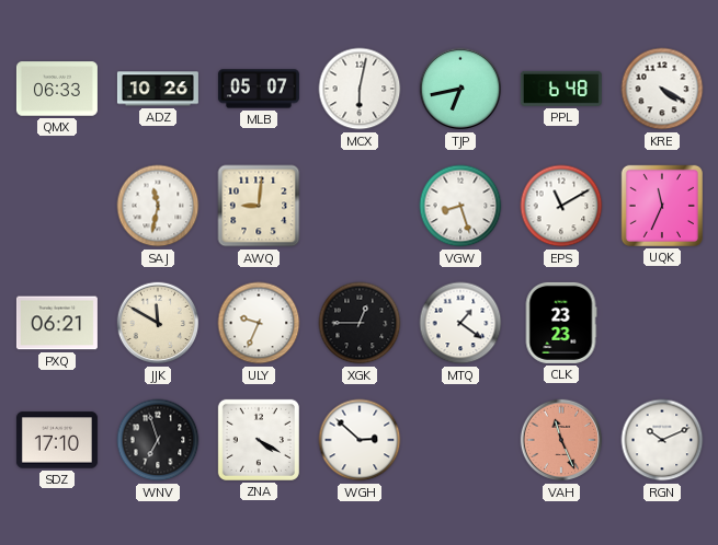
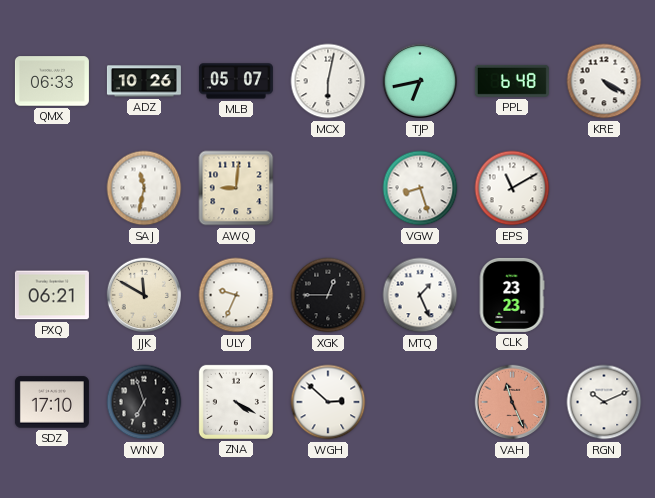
UQK: 11:34 -> none
MTQ: 1:21 -> 1:26
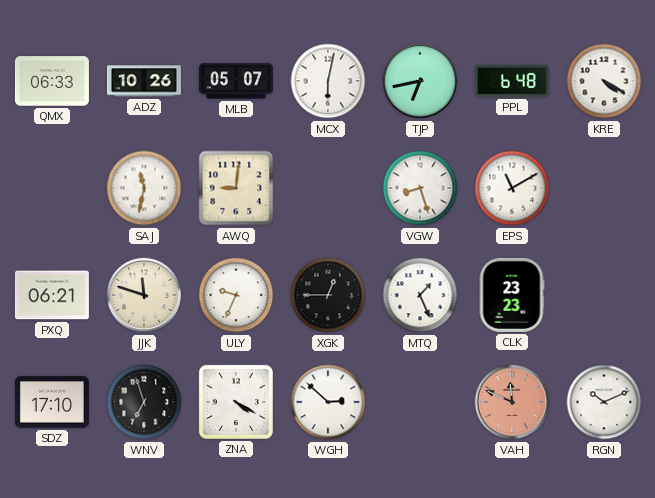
JJK: 11:50 -> 11:48
VAH: 11:26 -> 11:49
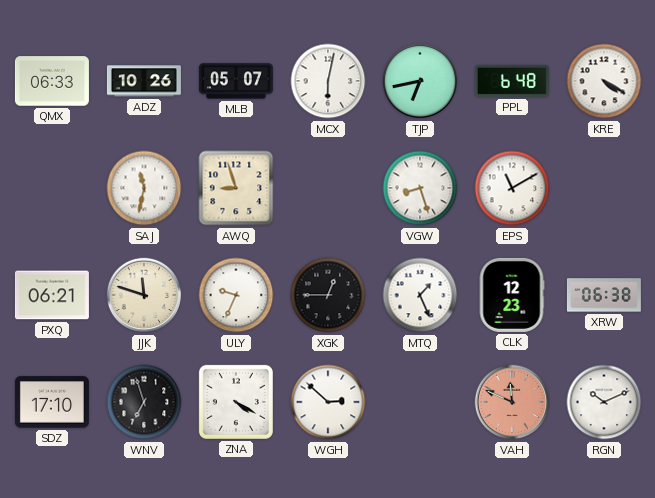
AWQ: 9:01 -> 8:57
CLK: 23:23 -> 12:23
XRW: none -> 06:38
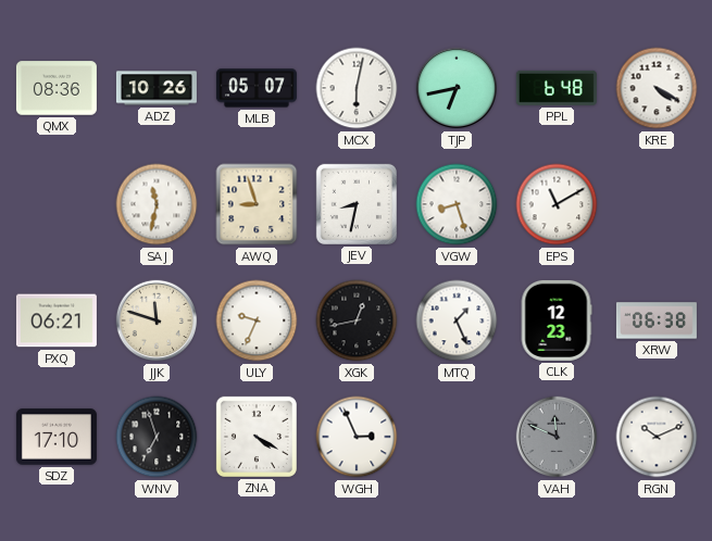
QMX: 06:33 -> 08:36
JEV: none -> 8:32
XGK: 12:45 -> 12:43
WGH: 2:52 -> 2:56
VAH dial: salmon -> grey
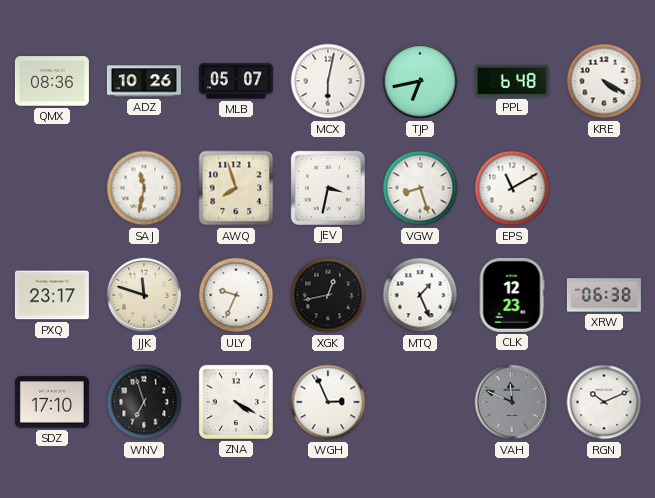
AWQ: 8:57 -> 7:57
JEV: 8:32 -> 3:32
PXQ: 06:21 -> 23:17
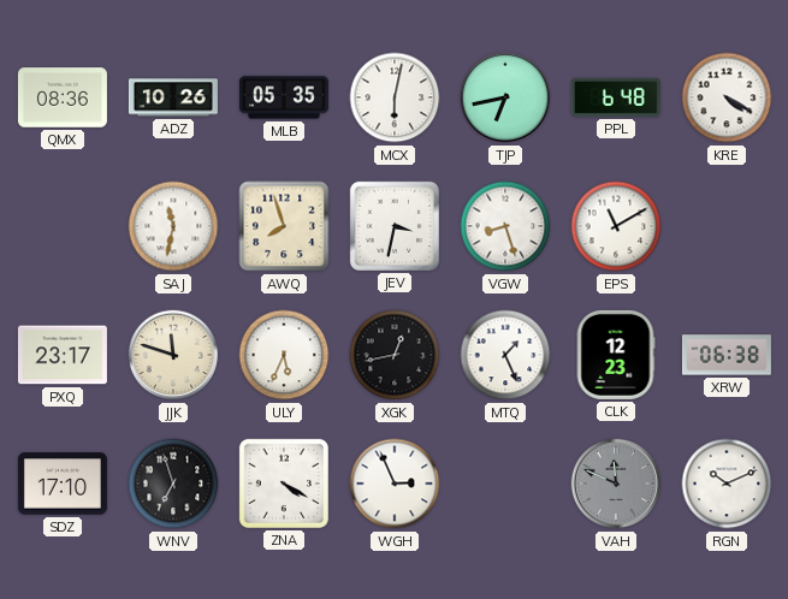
MLB: 05:07 -> 05:35
ULY: 9:34 -> 5:34
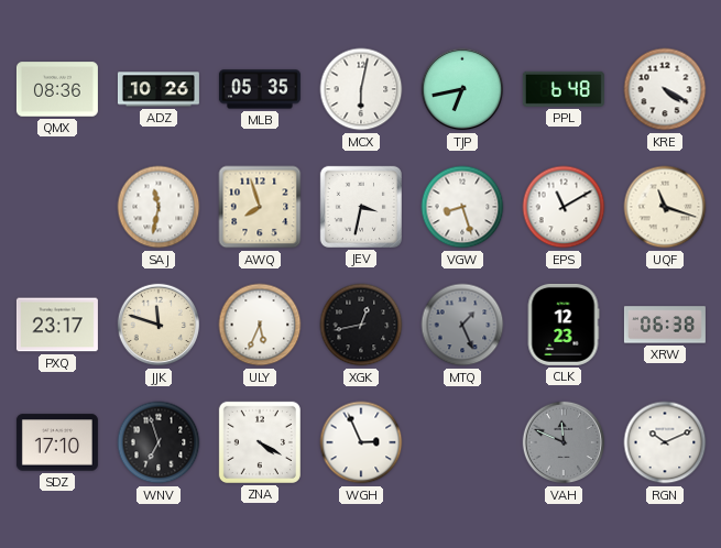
UQF: none -> 11:18
MTQ dial: white -> grey
